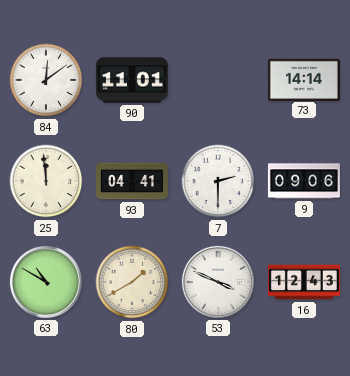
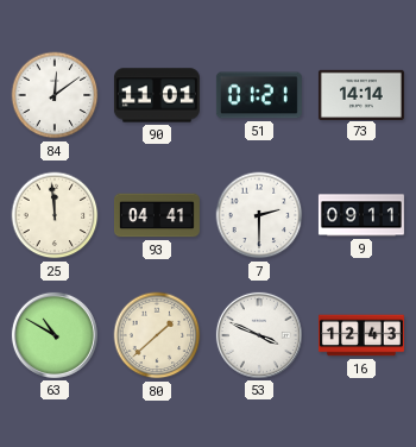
51: none -> 01:21
9: 09:06 -> 09:11
80: 1:40 -> 1:38
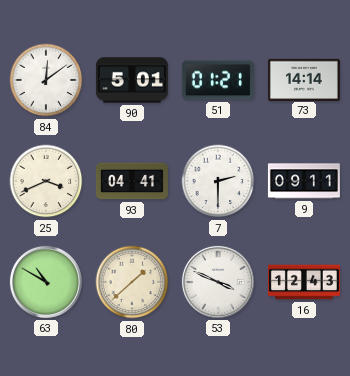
90: 11:01 -> 5:01
25: 11:59 -> 3:41
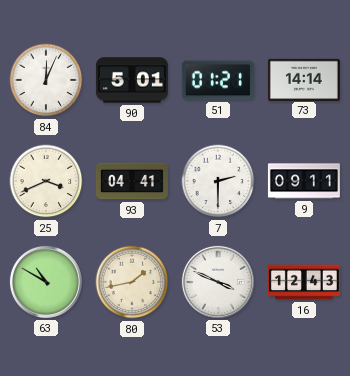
84: 12:09 -> 12:04
80: 1:38 -> 1:43
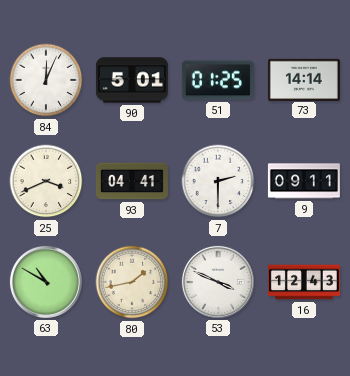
51: 01:21 -> 01:25
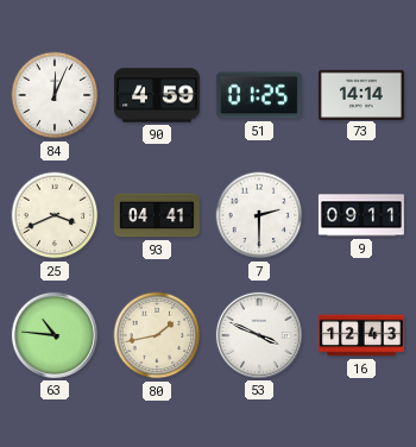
90: 5:01 -> 4:59
63: 10:50 -> 10:46
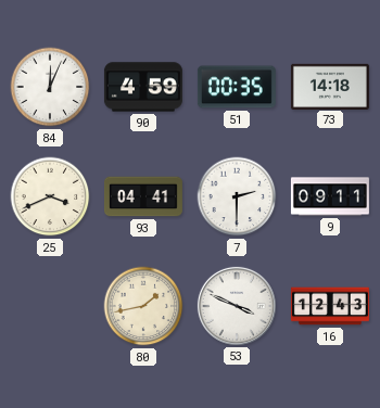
51: 01:25 -> 00:35
73: 14:14 -> 14:18
63: 10:46 -> none
